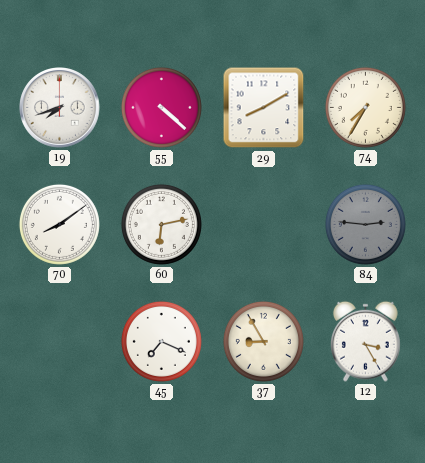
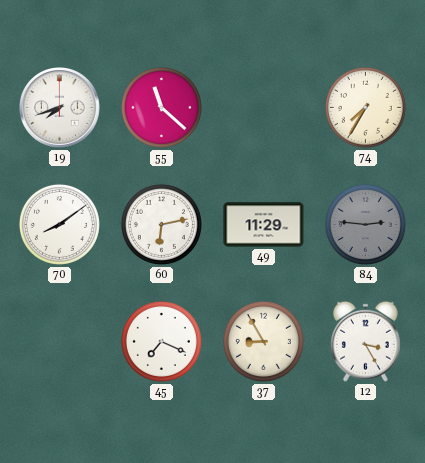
55: 4:22 -> 11:22
29: 8:10 -> none
49: none -> 11:29
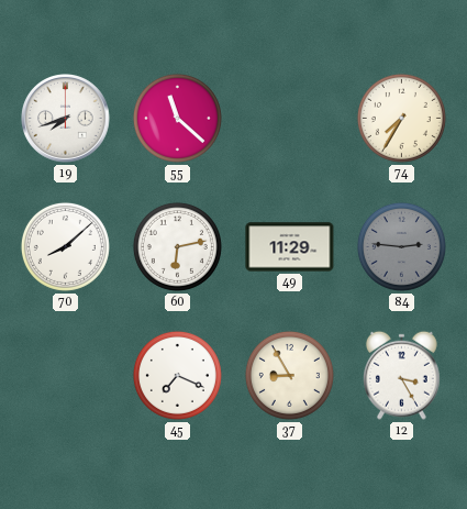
70: 8:09 -> 8:08
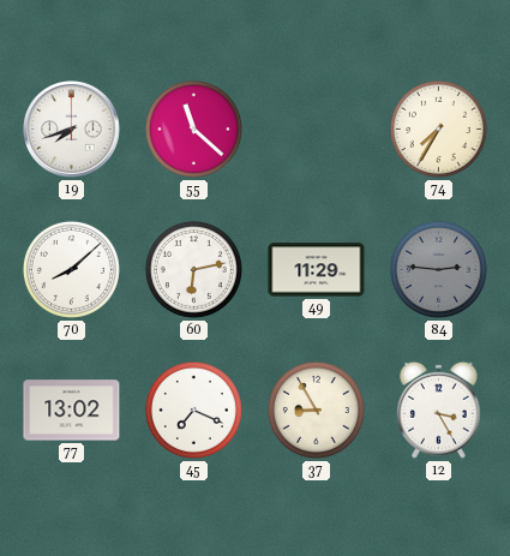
77: none -> 13:02
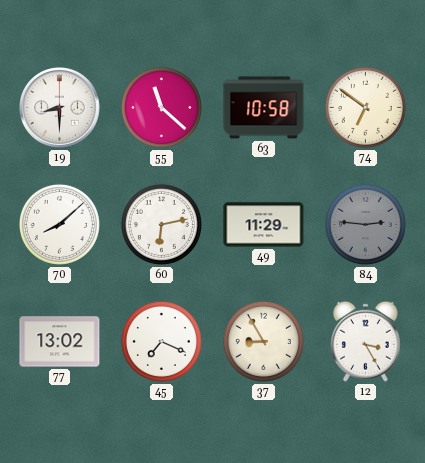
19: 7:42 -> 8:30
63: none -> 10:58
74: 7:35 -> 6:51
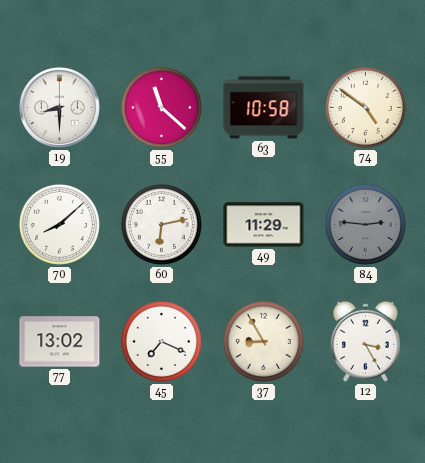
74: 6:51 -> 4:51
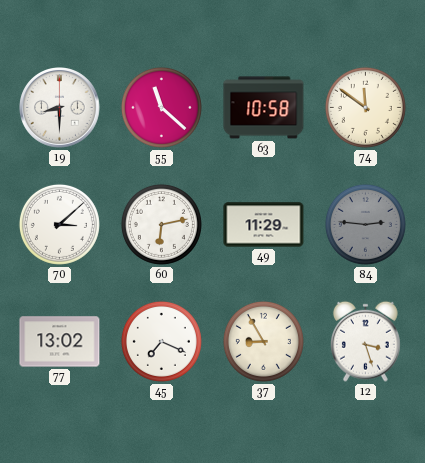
74: 4:51 -> 11:51
70: 8:08 -> 3:08
12: 3:25 -> 3:27
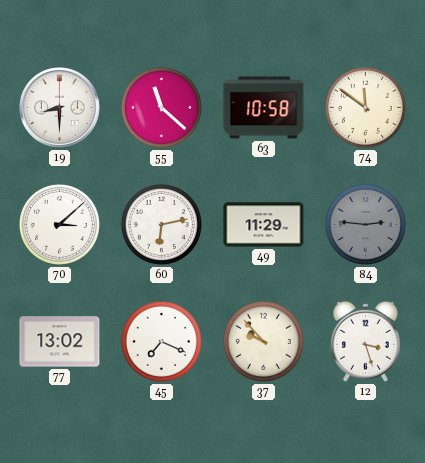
37: 8:55 -> 9:53
